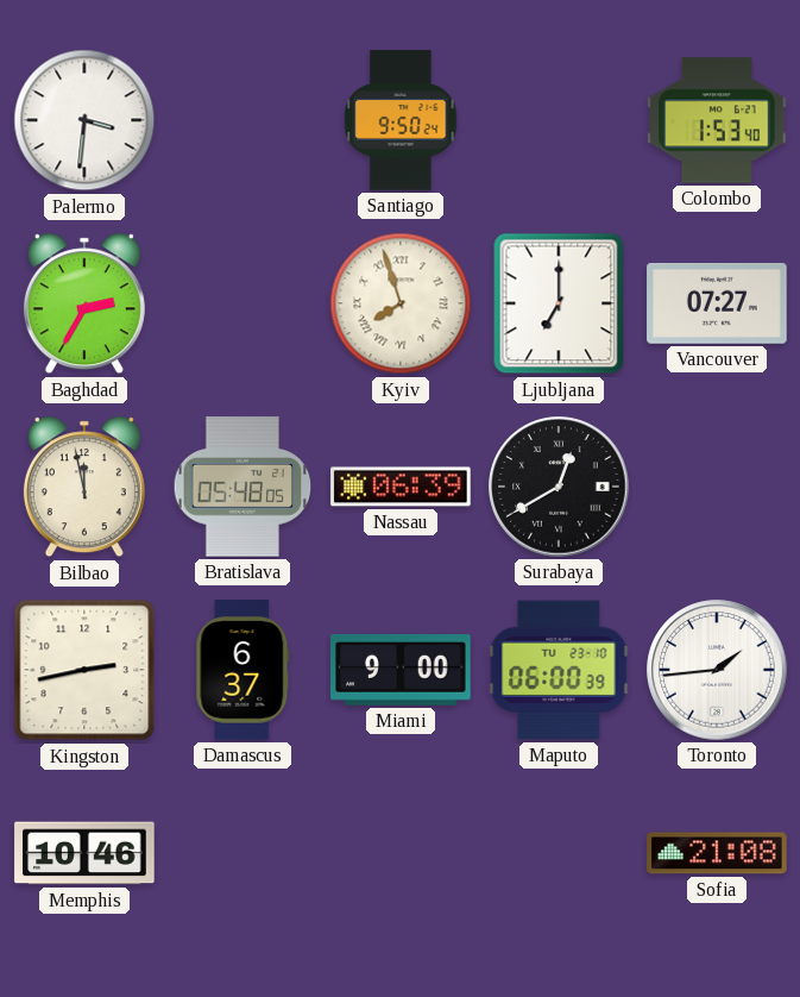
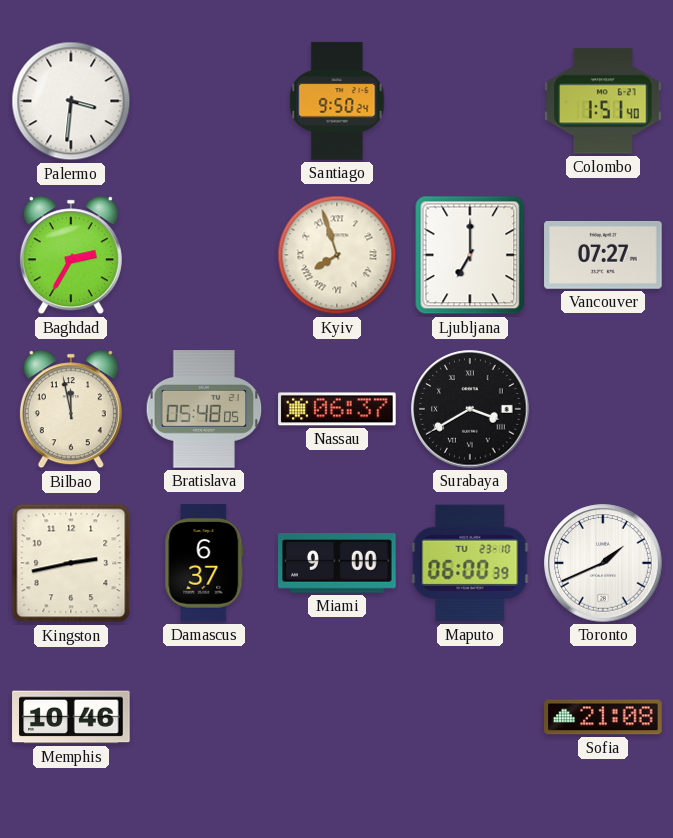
Colombo: 1:53 -> 1:51
Nassau: 06:39 -> 06:37
Surabaya: 12:40 -> 3:40
Toronto: 1:44 -> 1:41
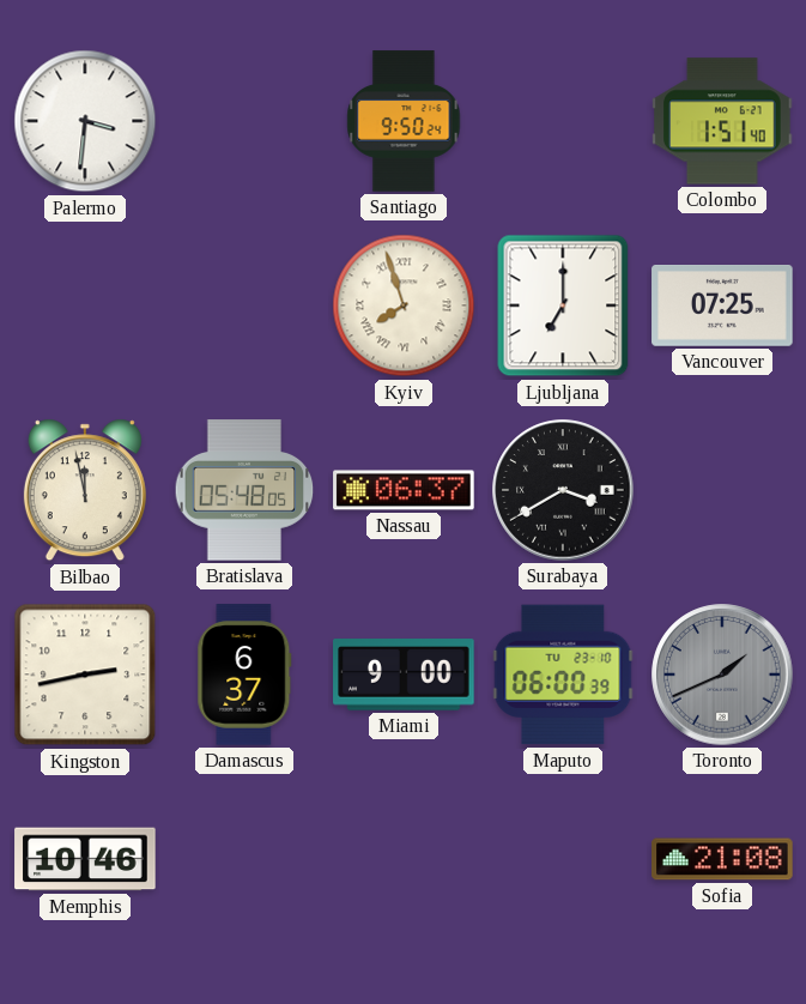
Baghdad: 2:35 -> none
Vancouver: 07:27 -> 07:25
Toronto dial: white -> grey
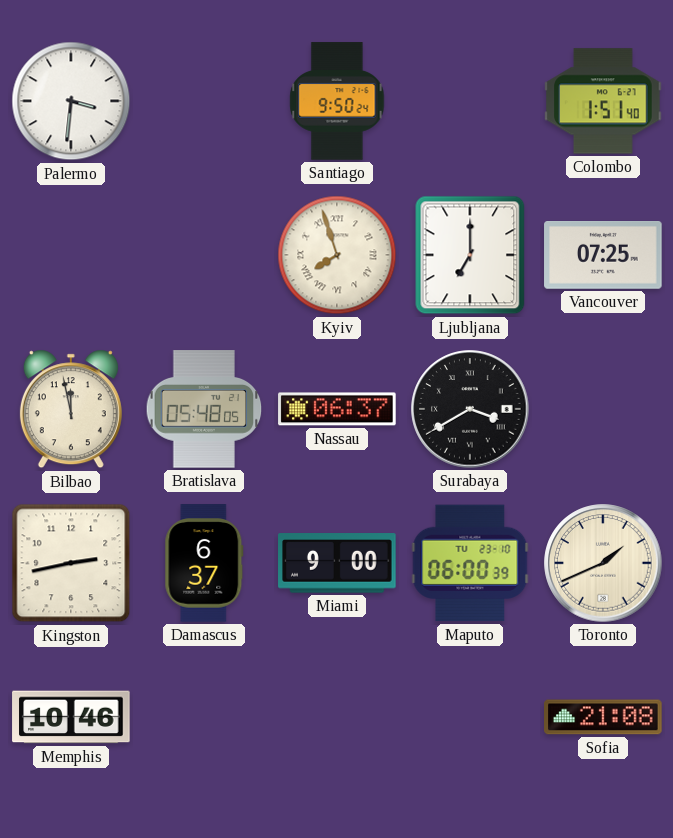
Toronto dial: grey -> cream
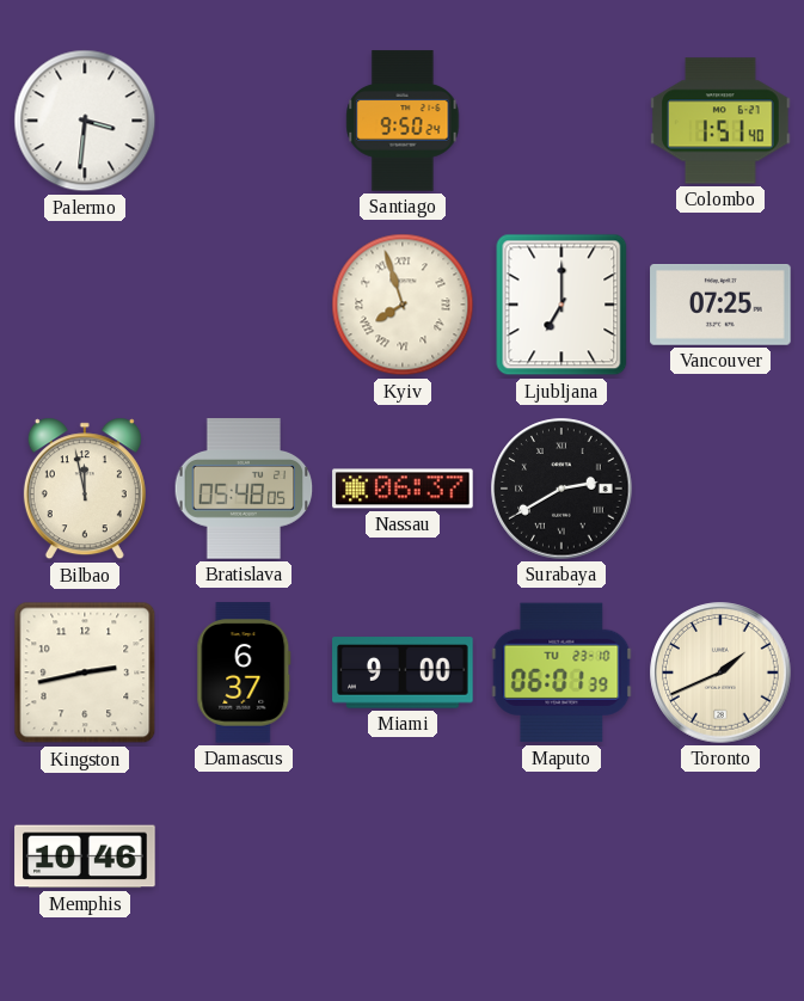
Surabaya: 3:40 -> 2:40
Maputo: 06:00 -> 06:01
Sofia: 21:08 -> none
